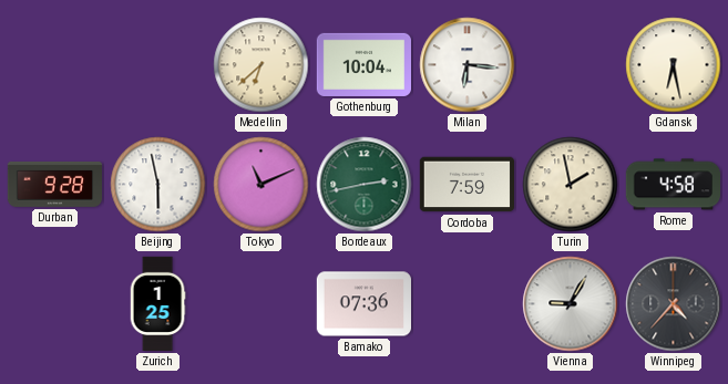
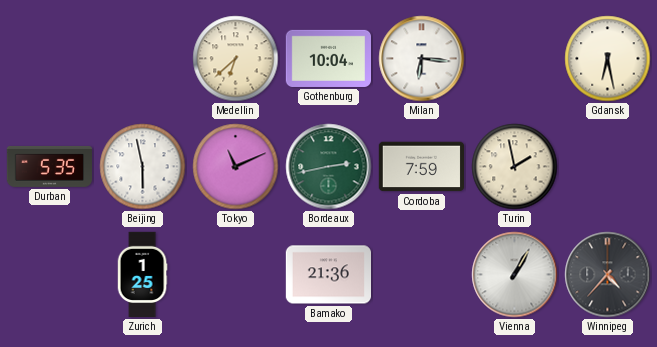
Durban: 9:28 -> 5:35
Rome: 4:58 -> none
Bamako: 07:36 -> 21:36
Vienna: 9:05 -> 1:05
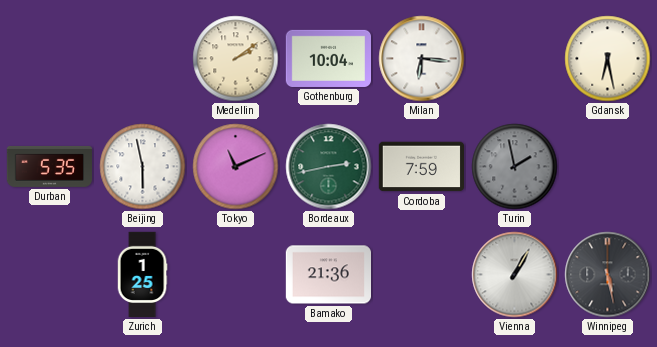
Medellin: 6:38 -> 2:09
Turin dial: cream -> grey
Winnipeg: 4:37 -> 5:28
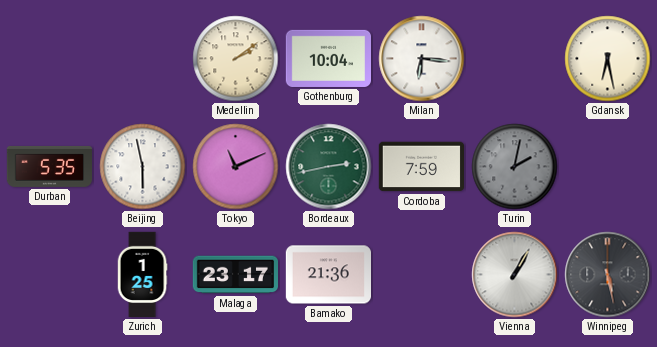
Turin: 1:58 -> 2:02
Malaga: none -> 23:17
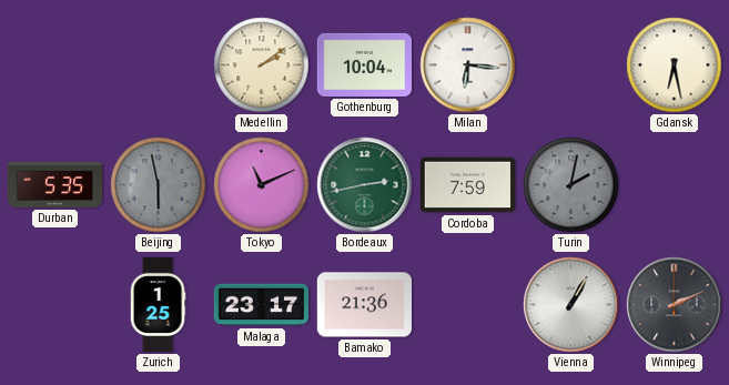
Beijing dial: white -> grey
Winnipeg: 5:28 -> 2:11
